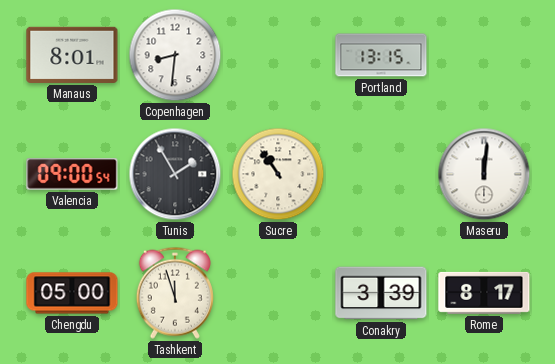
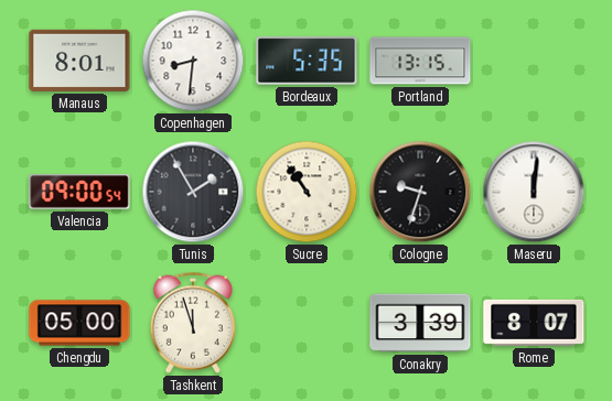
Bordeaux: none -> 5:35
Cologne: none -> 9:33
Rome: 8:17 -> 8:07
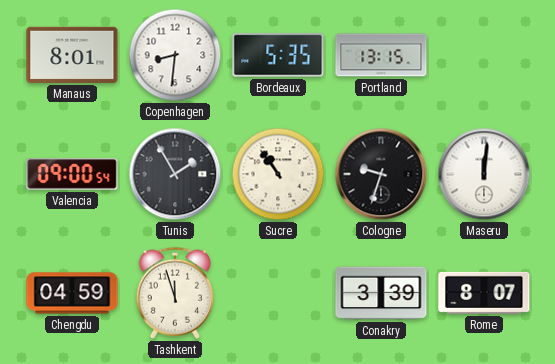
Chengdu: 05:00 -> 04:59
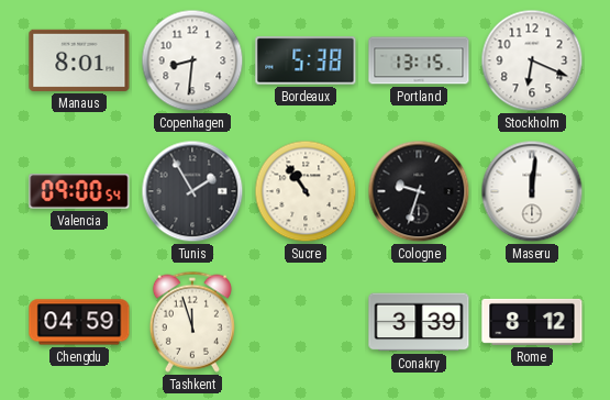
Bordeaux: 5:35 -> 5:38
Stockholm: none -> 6:19
Rome: 8:07 -> 8:12
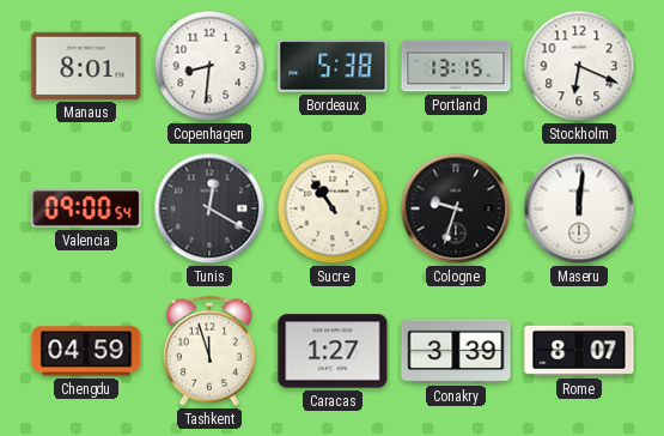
Tunis: 1:55 -> 12:20
Caracas: none -> 1:27
Rome: 8:12 -> 8:07
